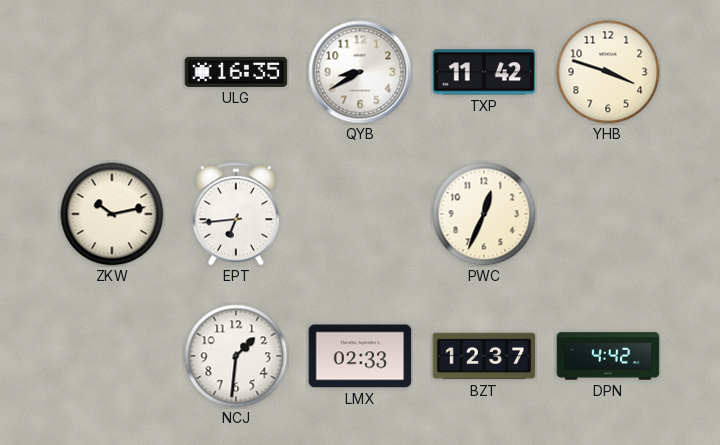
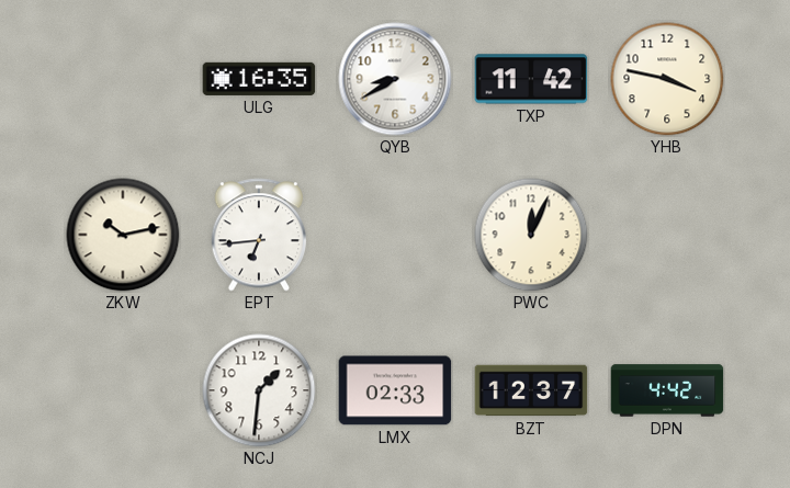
YHB: 3:48 -> 3:47
PWC: 12:34 -> 12:04
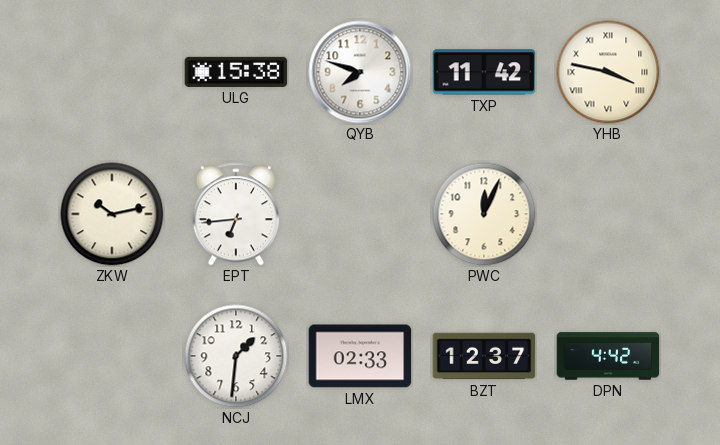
ULG: 16:35 -> 15:38
QYB: 8:40 -> 7:48
YHB numerals: Arabic -> Roman
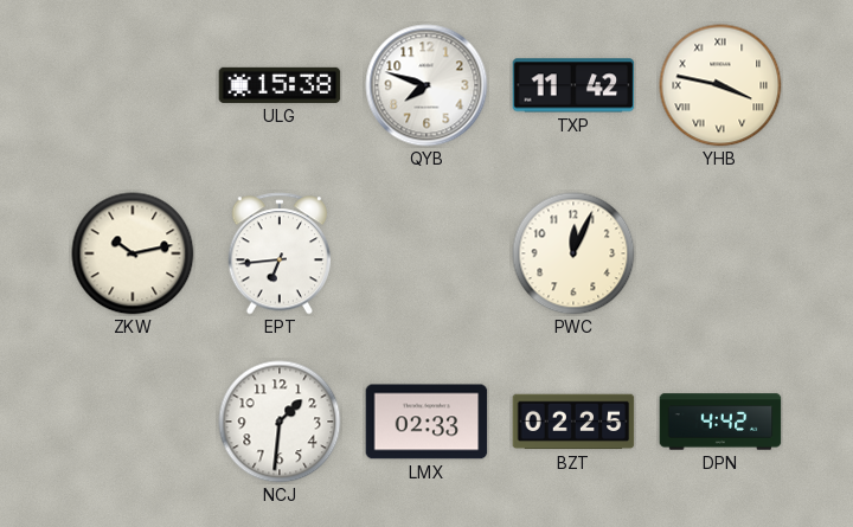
BZT: 12:37 -> 02:25
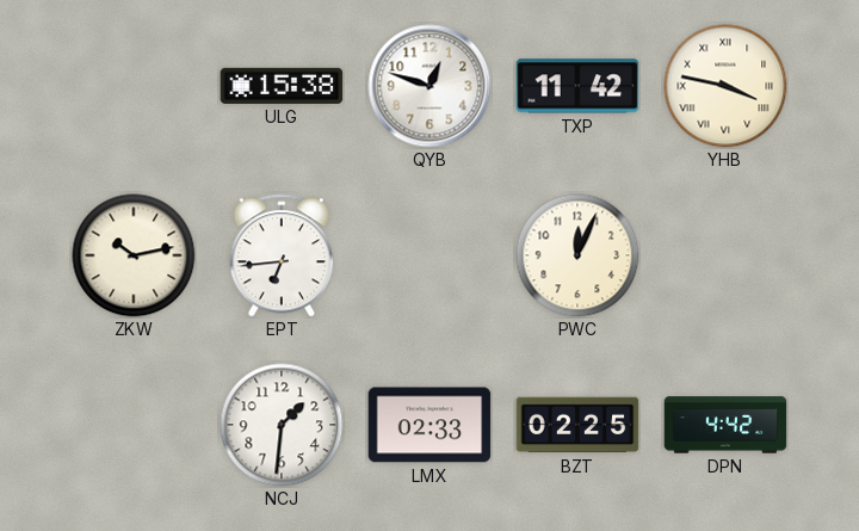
QYB: 7:48 -> 12:48
